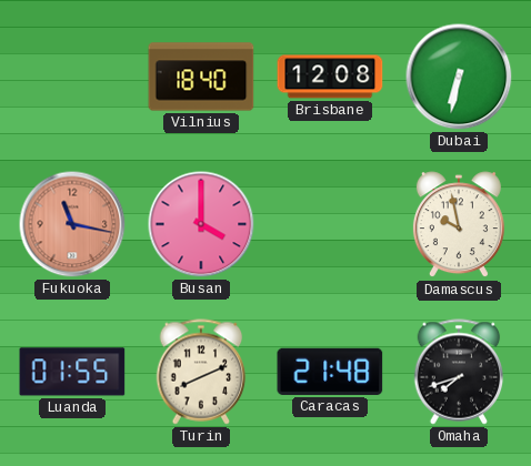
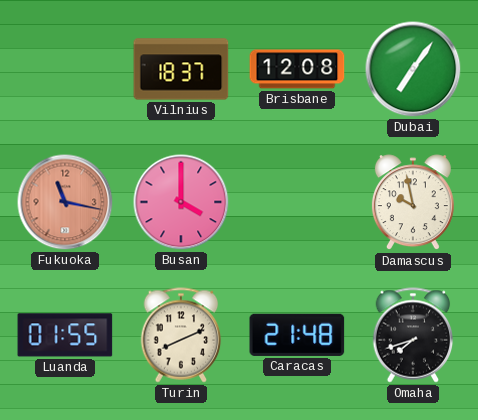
Vilnius: 18:40 -> 18:37
Dubai: 6:32 -> 7:06
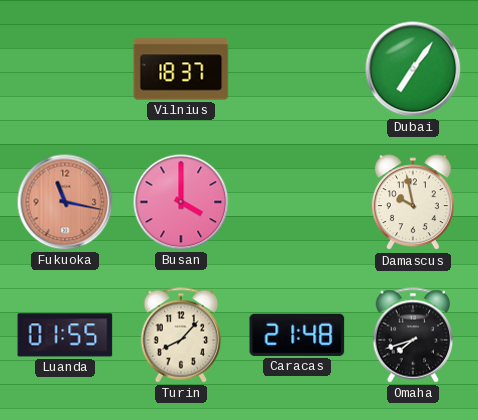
Brisbane: 12:08 -> none
Turin: 8:11 -> 8:07
